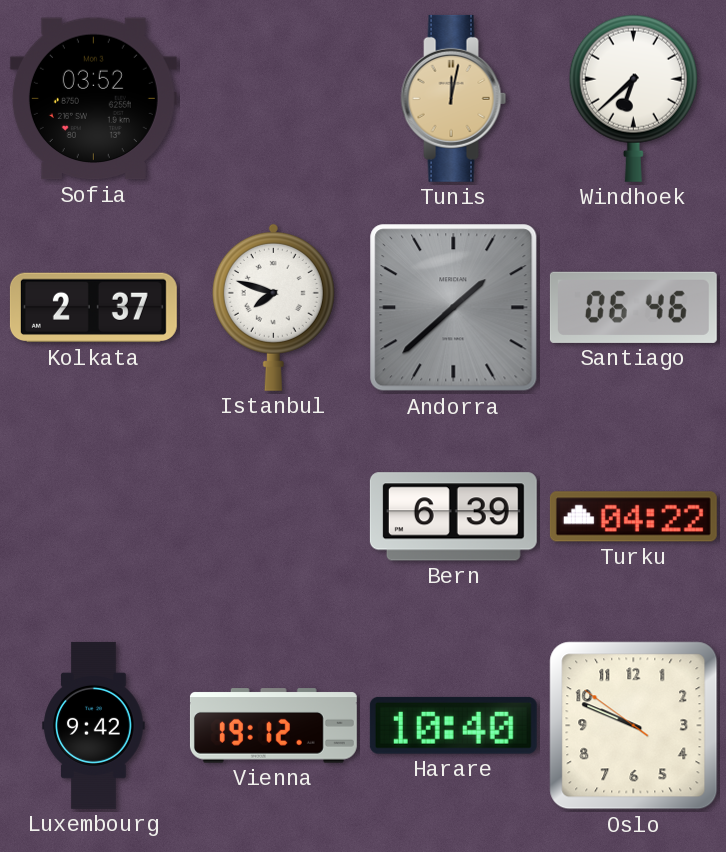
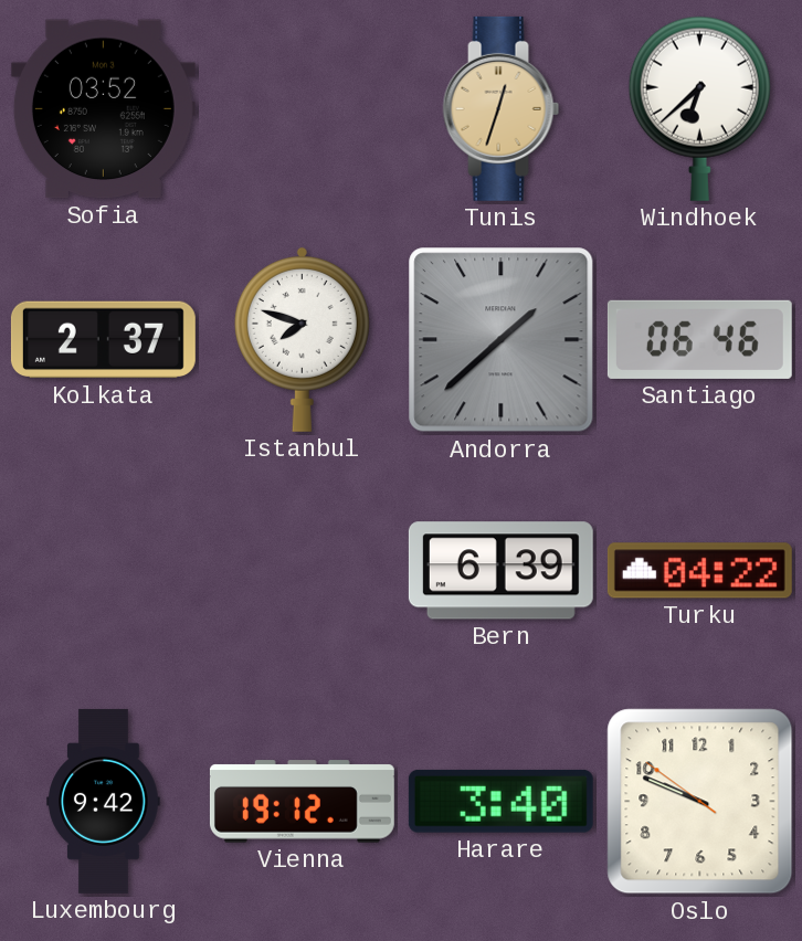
Tunis: 12:02 -> 12:33
Harare: 10:40 -> 3:40
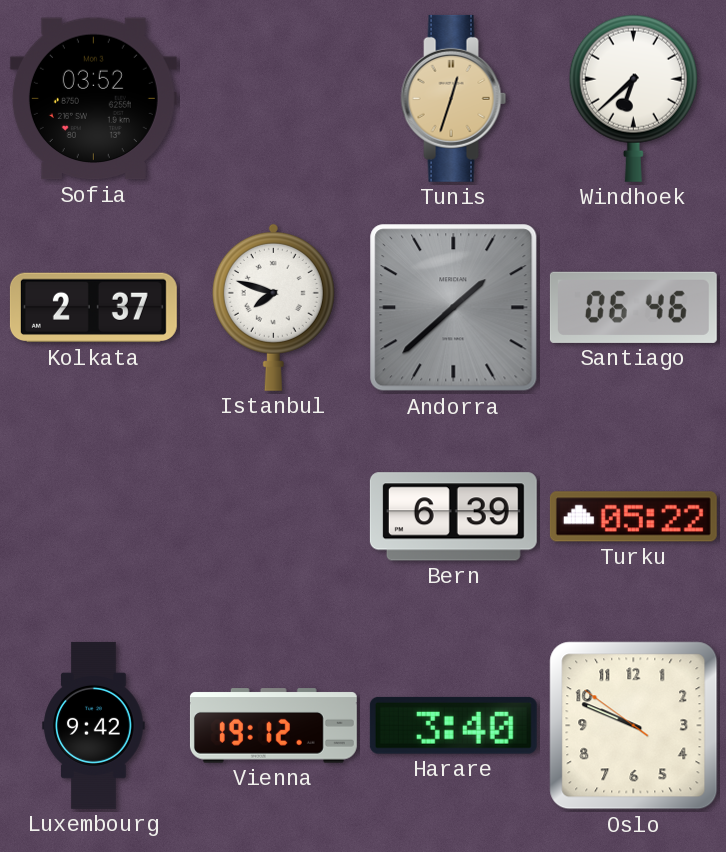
Turku: 04:22 -> 05:22
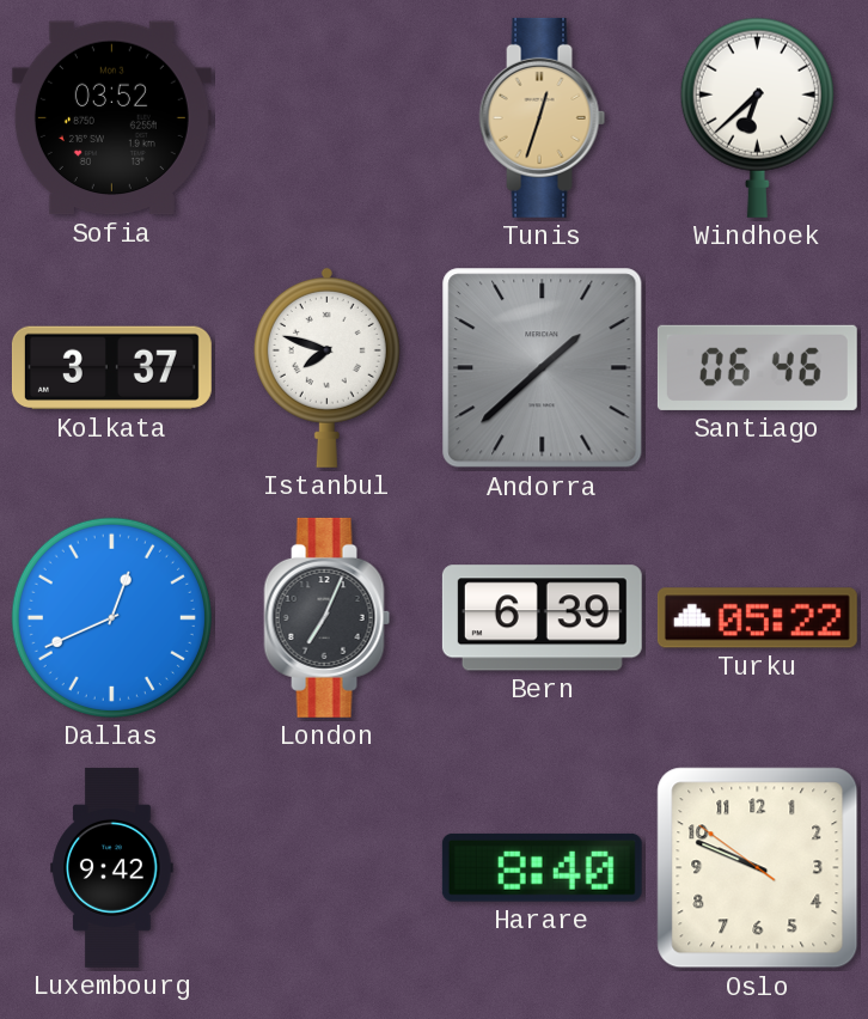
Kolkata: 2:37 -> 3:37
Dallas: none -> 12:41
London: none -> 7:04
Vienna: 19:12 -> none
Harare: 3:40 -> 8:40
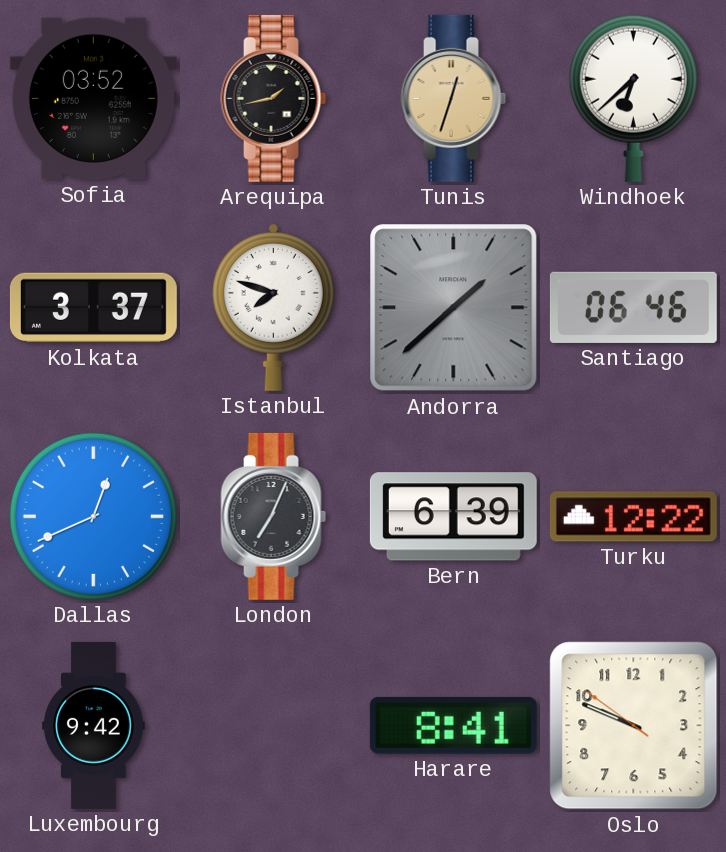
Arequipa: none -> 1:43
Turku: 05:22 -> 12:22
Harare: 8:40 -> 8:41
